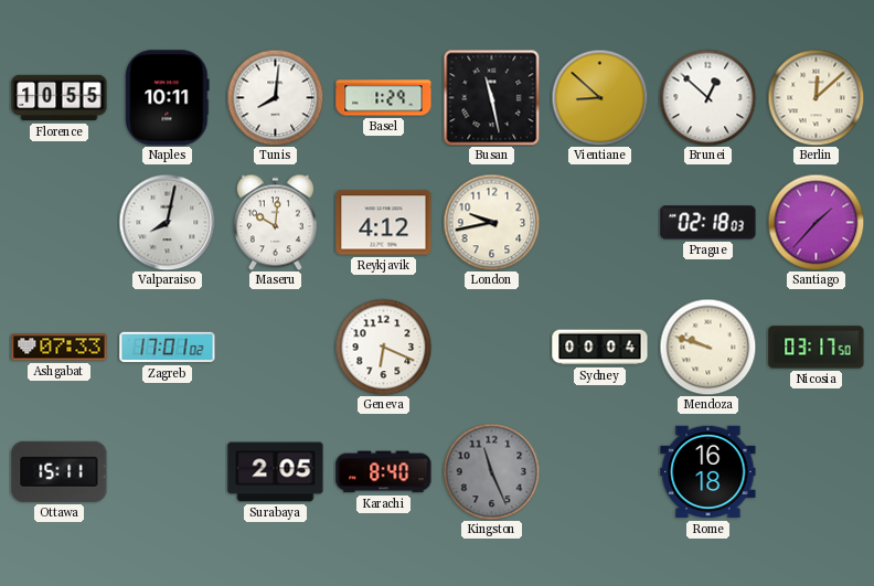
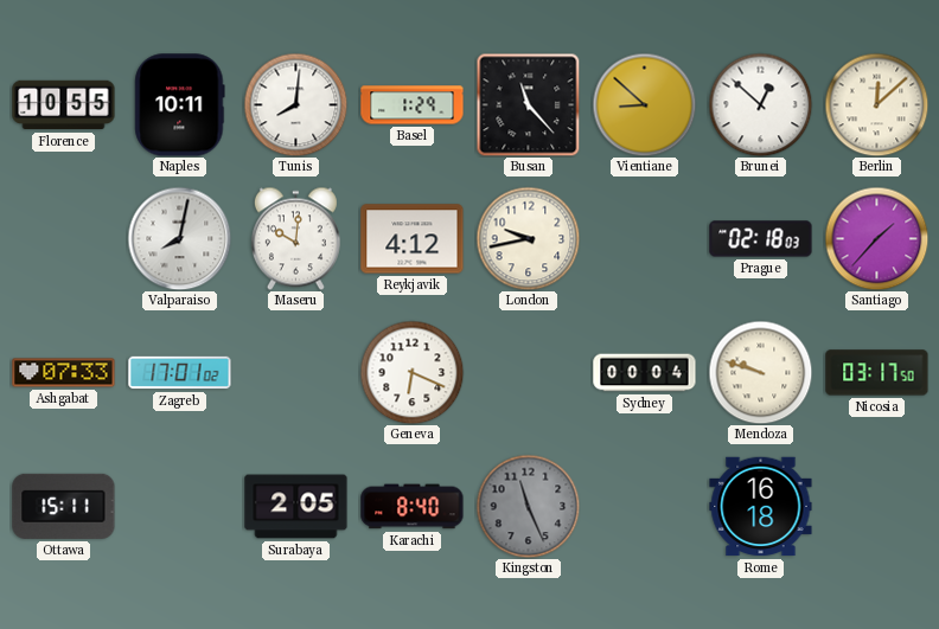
Busan: 11:28 -> 11:23
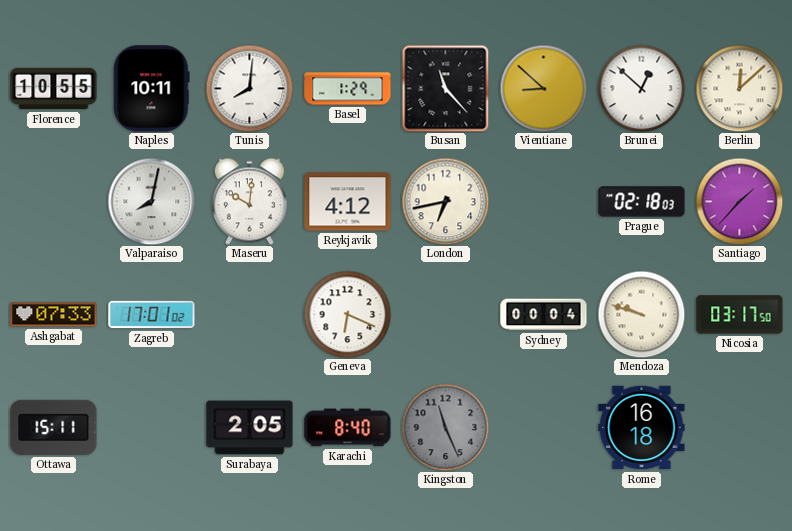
London: 9:43 -> 6:43
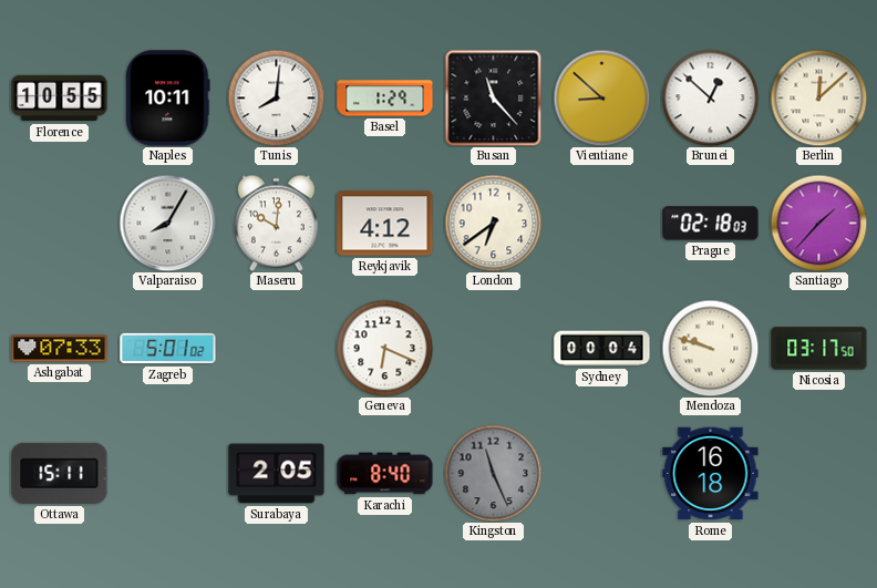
Valparaiso: 8:02 -> 8:05
London: 6:43 -> 6:39
Zagreb: 17:01 -> 5:01
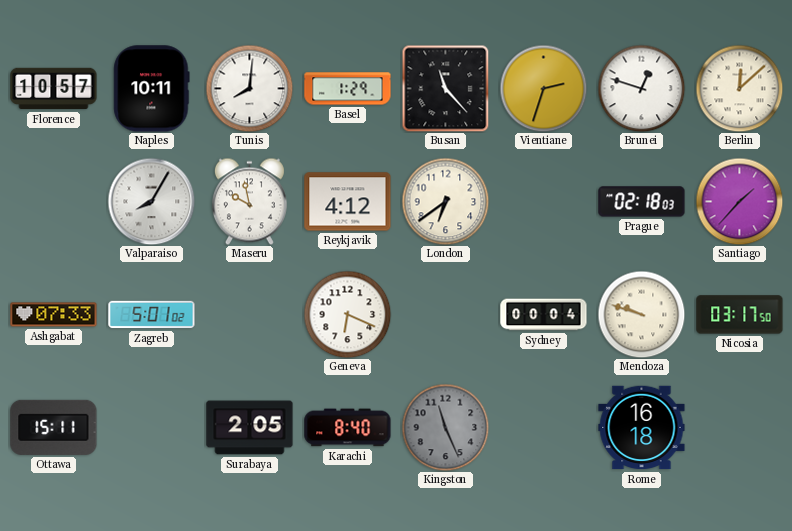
Florence: 10:55 -> 10:57
Vientiane: 8:52 -> 2:33
Brunei: 12:52 -> 12:48
Maseru: 10:01 -> 9:58
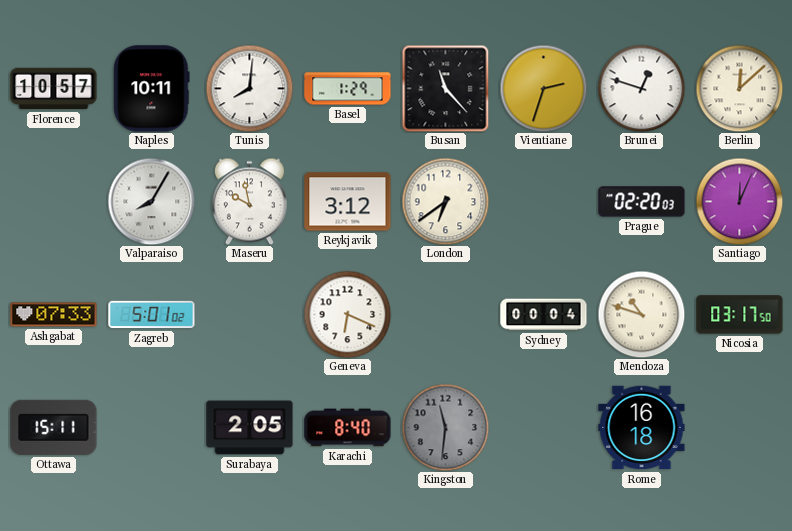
Reykjavik: 4:12 -> 3:12
Prague: 02:18 -> 02:20
Santiago: 1:37 -> 12:04
Mendoza: 9:48 -> 10:48
Kingston: 11:26 -> 11:31
